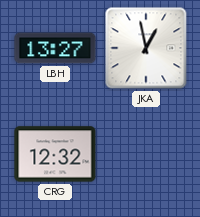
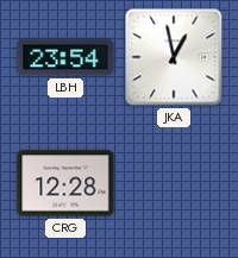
LBH: 13:27 -> 23:54
CRG: 12:32 -> 12:28
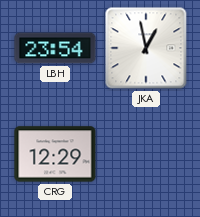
CRG: 12:28 -> 12:29
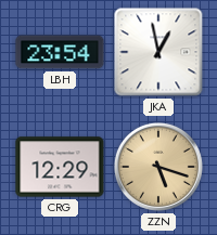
ZZN: none -> 5:18
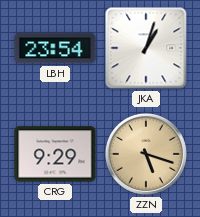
JKA: 12:58 -> 1:03
CRG: 12:29 -> 9:29
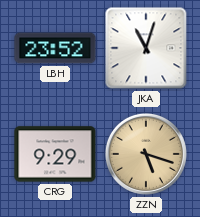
LBH: 23:54 -> 23:52
JKA: 1:03 -> 11:03
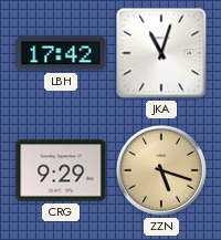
LBH: 23:52 -> 17:42
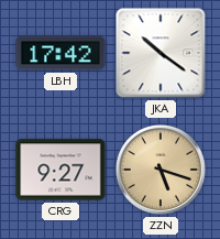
JKA: 11:03 -> 10:21
CRG: 9:29 -> 9:27
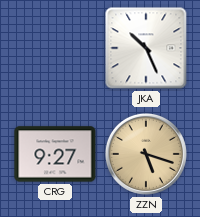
LBH: 17:42 -> none
JKA: 10:21 -> 10:26
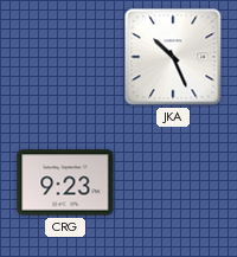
CRG: 9:27 -> 9:23
ZZN: 5:18 -> none
